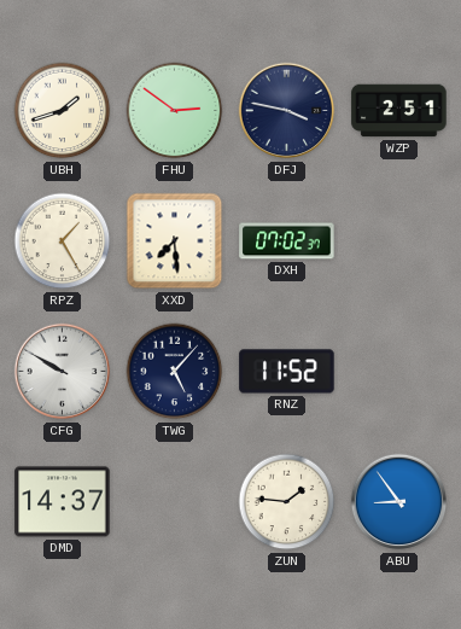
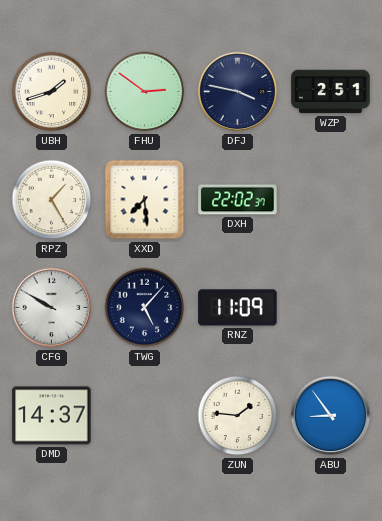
DXH: 07:02 -> 22:02
RNZ: 11:52 -> 11:09
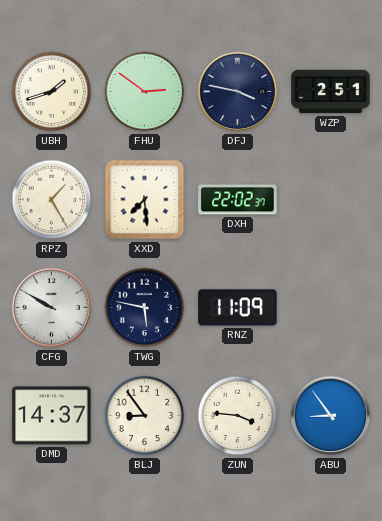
TWG: 5:07 -> 5:47
BLJ: none -> 8:54
ZUN: 1:46 -> 3:46
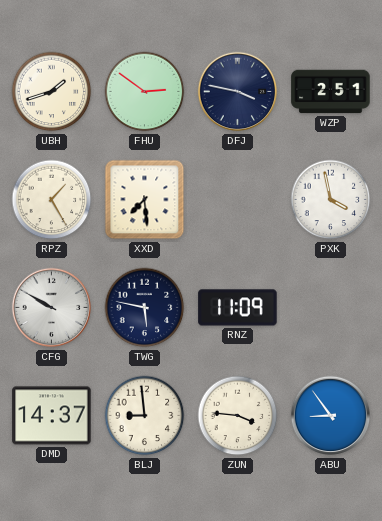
DXH: 22:02 -> none
PXK: none -> 3:58
BLJ: 8:54 -> 8:59
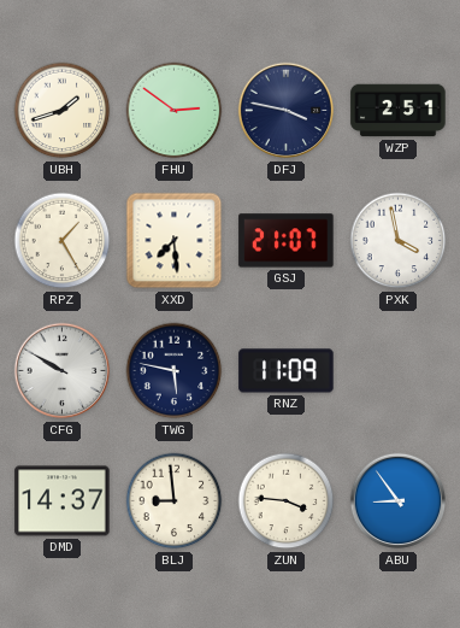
GSJ: none -> 21:07
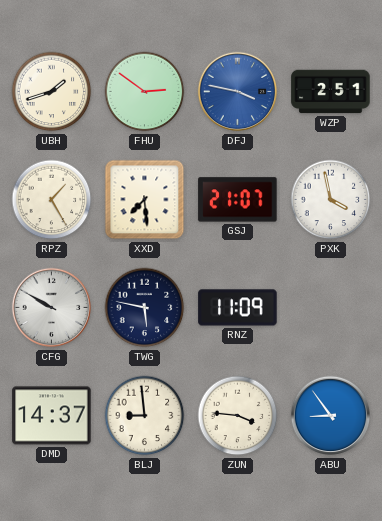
DFJ dial: navy -> blue
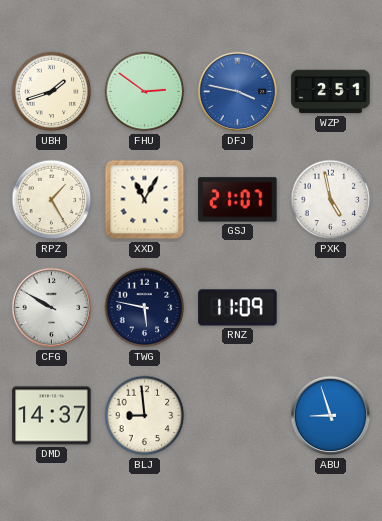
XXD: 7:29 -> 11:05
PXK: 3:58 -> 4:58
ZUN: 3:46 -> none
ABU: 8:54 -> 8:57
